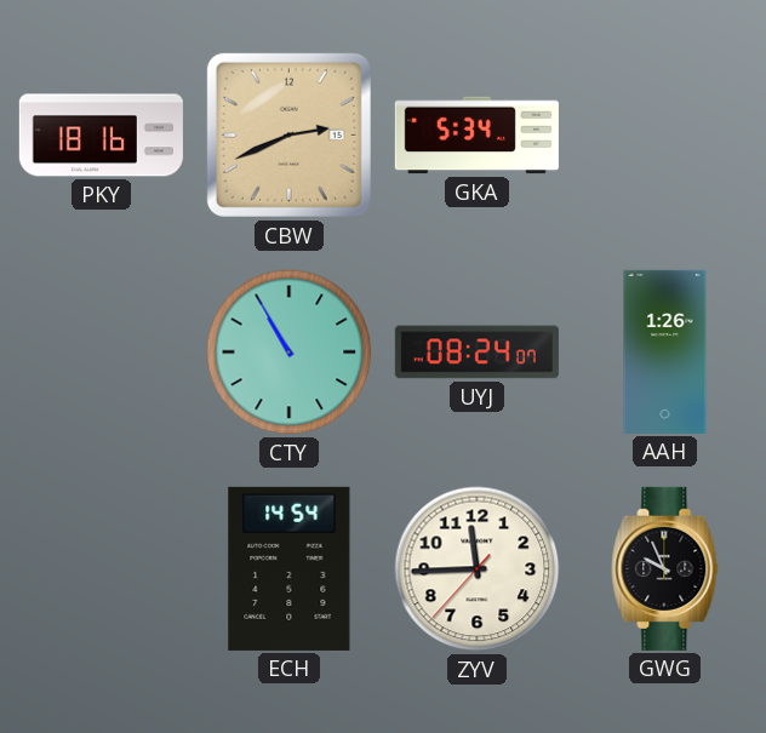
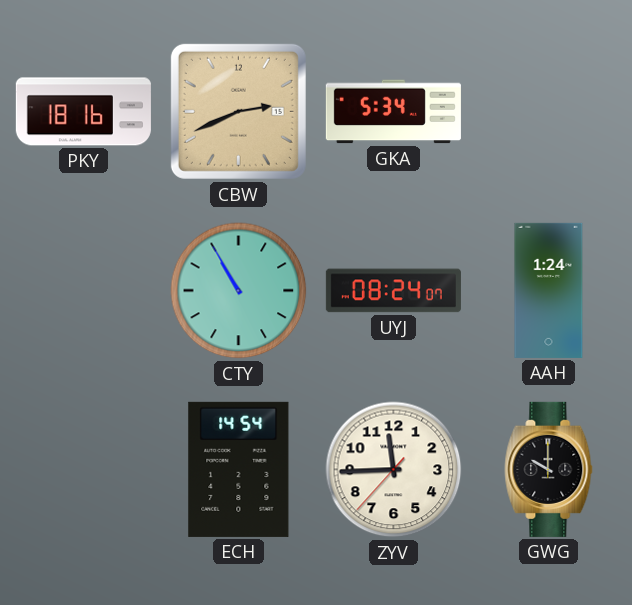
AAH: 1:26 -> 1:24
GWG: 9:56 -> 10:00
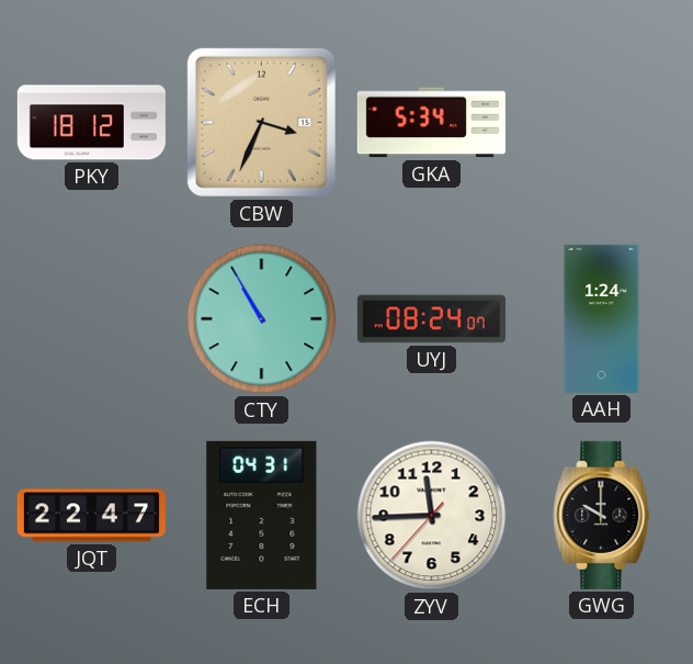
PKY: 18:16 -> 18:12
CBW: 2:41 -> 3:34
JQT: none -> 22:47
ECH: 14:54 -> 04:31
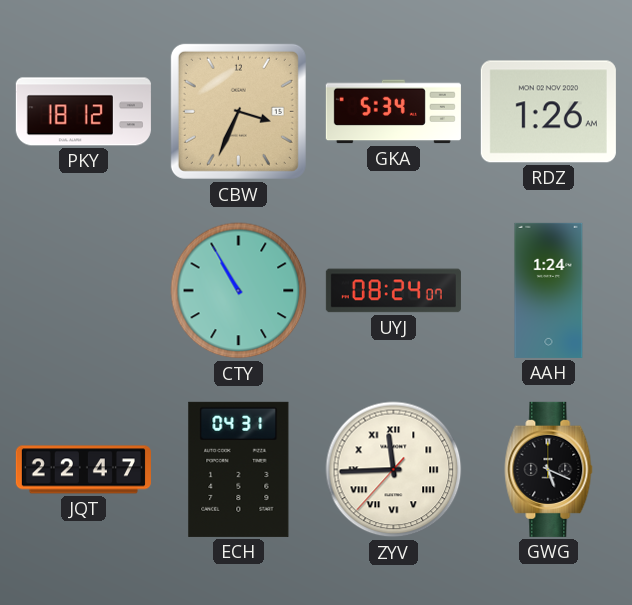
RDZ: none -> 1:26
ZYV numerals: Arabic -> Roman
GWG: 10:00 -> 5:19
